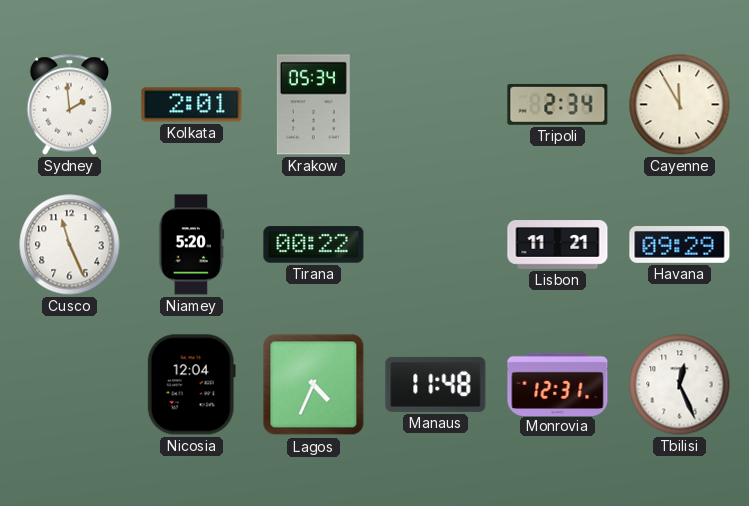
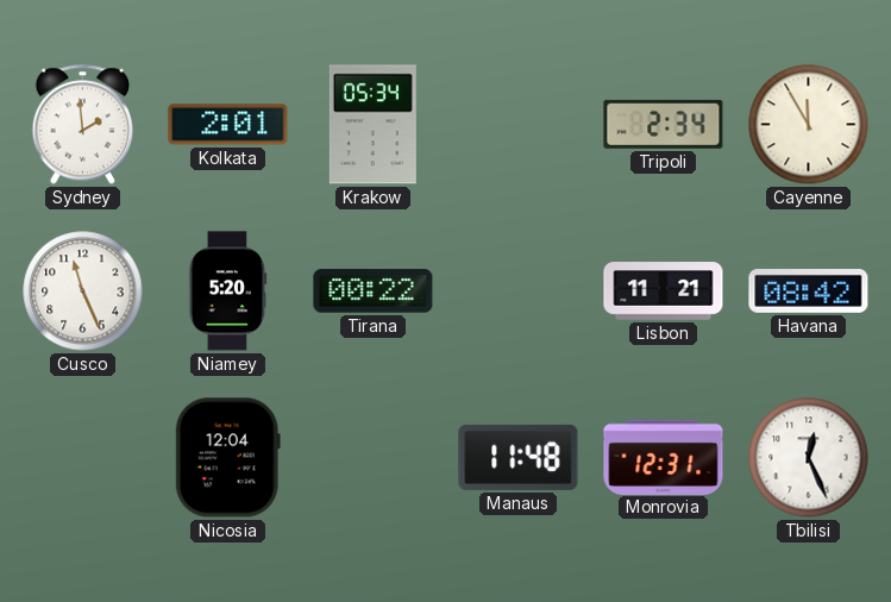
Havana: 09:29 -> 08:42
Lagos: 4:34 -> none
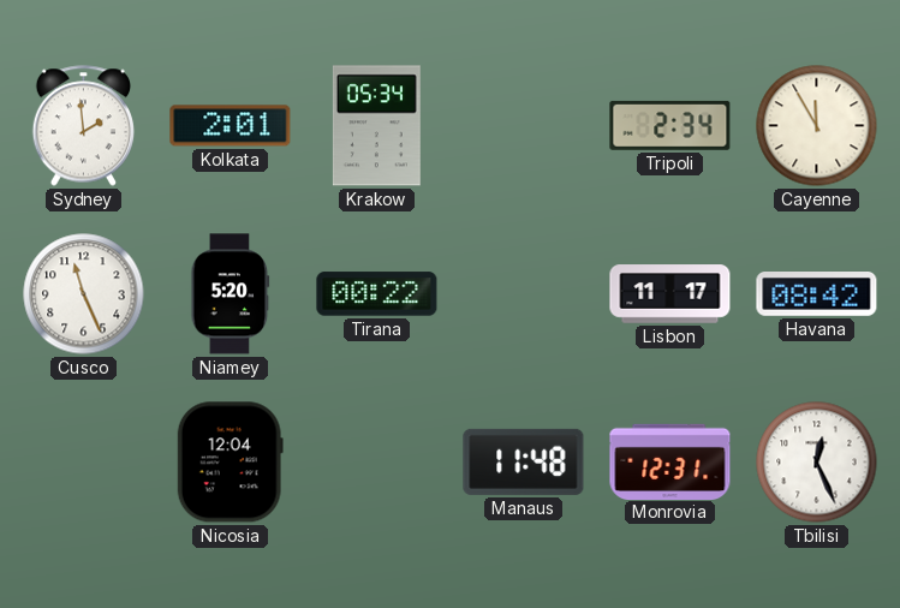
Lisbon: 11:21 -> 11:17
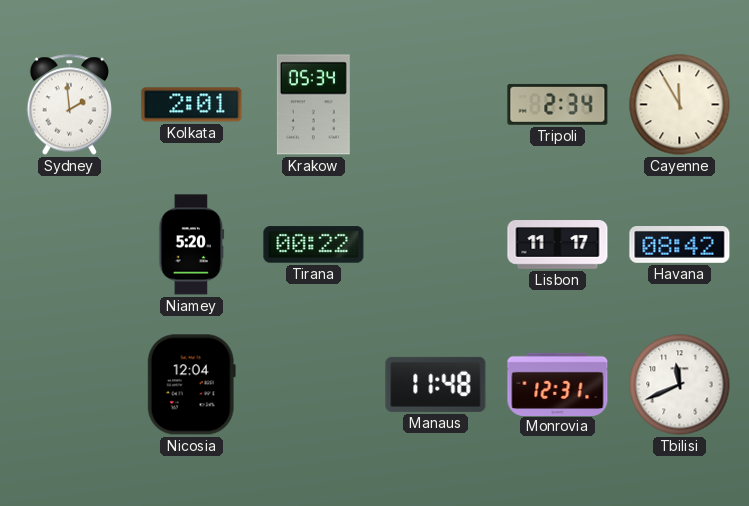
Cusco: 11:26 -> none
Tbilisi: 12:26 -> 11:41
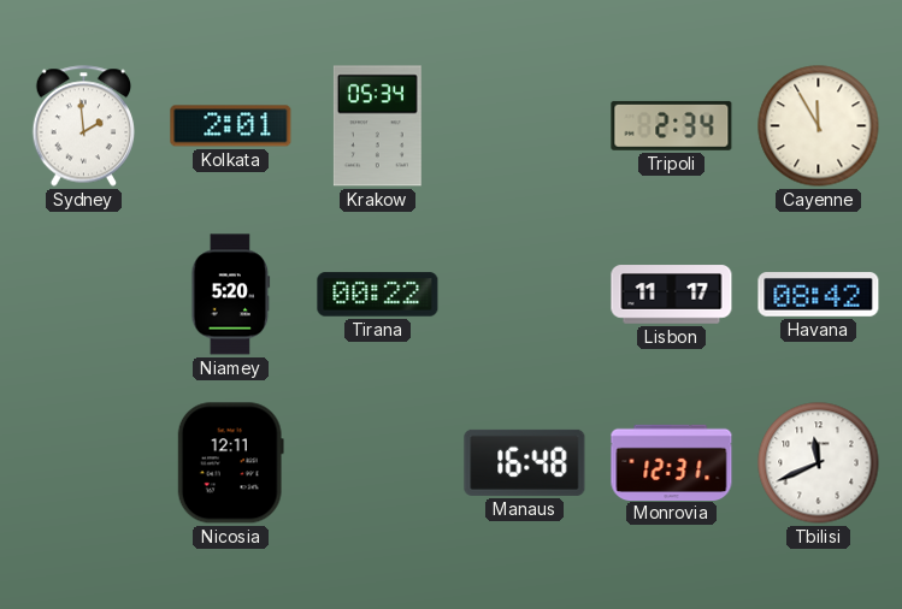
Nicosia: 12:04 -> 12:11
Manaus: 11:48 -> 16:48
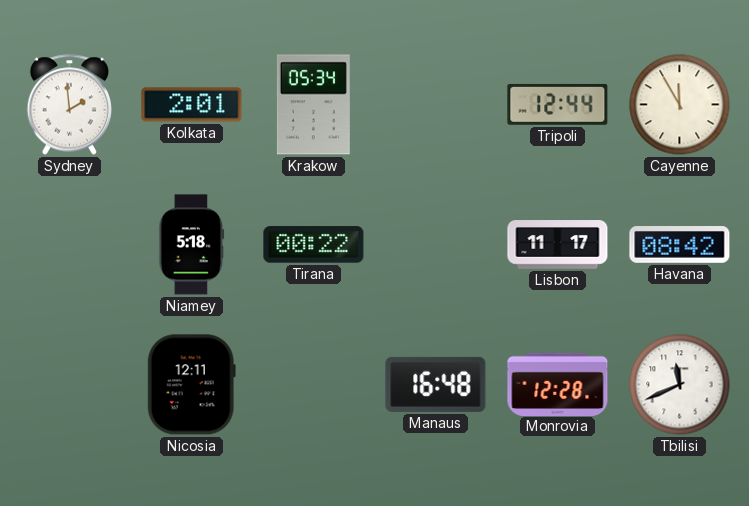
Tripoli: 2:34 -> 12:44
Niamey: 5:20 -> 5:18
Monrovia: 12:31 -> 12:28
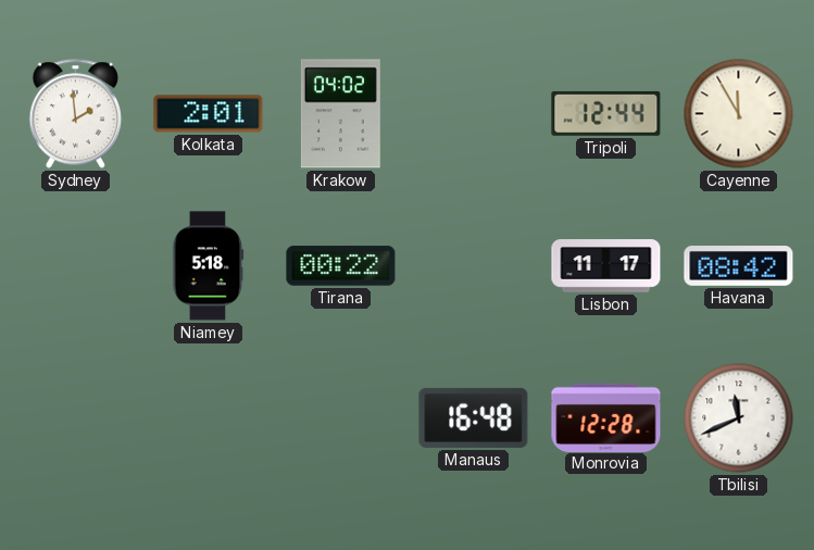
Krakow: 05:34 -> 04:02
Nicosia: 12:11 -> none
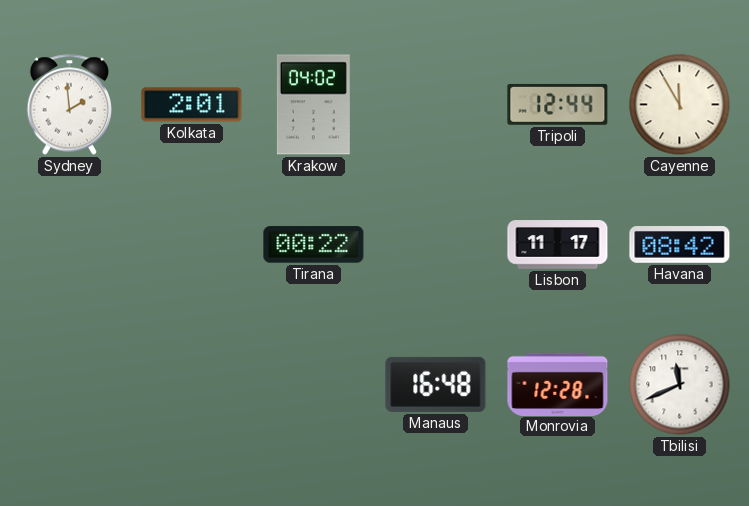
Niamey: 5:18 -> none
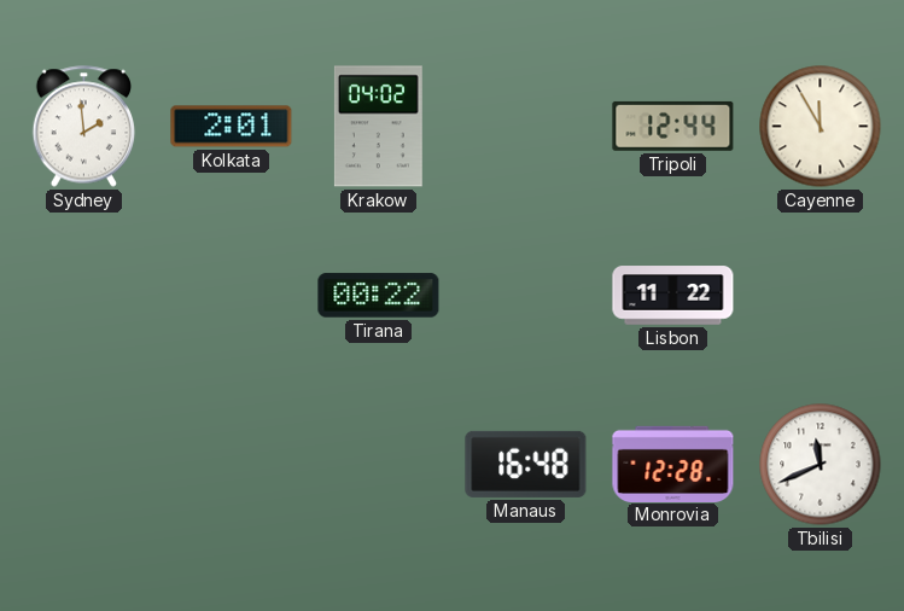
Lisbon: 11:17 -> 11:22
Havana: 08:42 -> none
